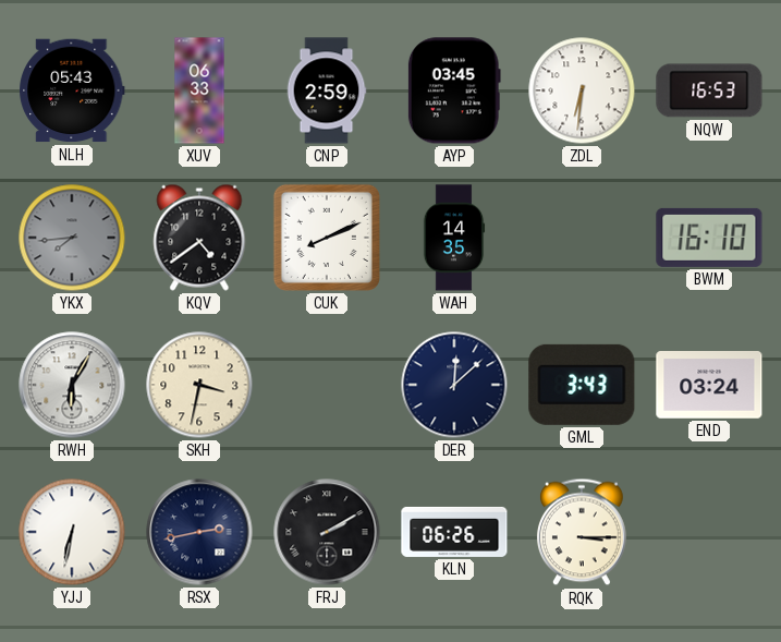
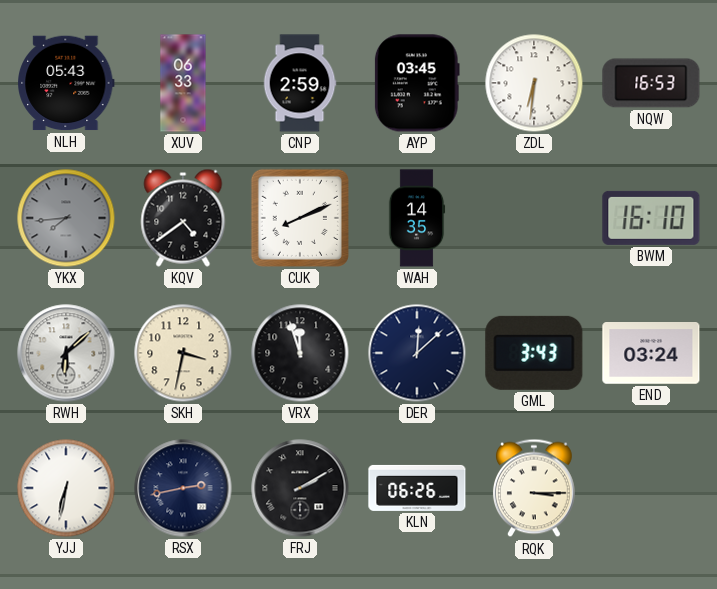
RWH: 6:05 -> 6:08
VRX: none -> 11:57
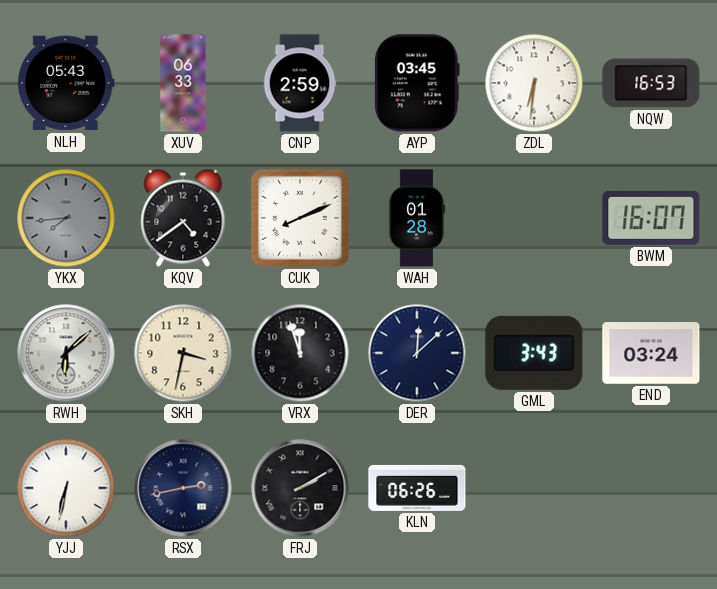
WAH: 14:35 -> 01:28
BWM: 16:10 -> 16:07
RQK: 3:15 -> none
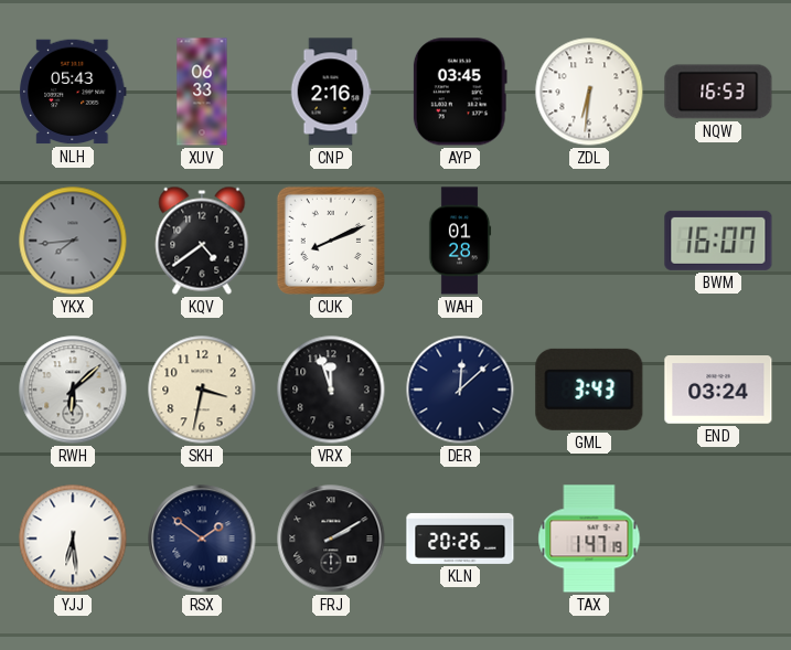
CNP: 2:59 -> 2:16
YJJ: 6:32 -> 6:29
RSX: 2:43 -> 1:51
KLN: 06:26 -> 20:26
TAX: none -> 1:47
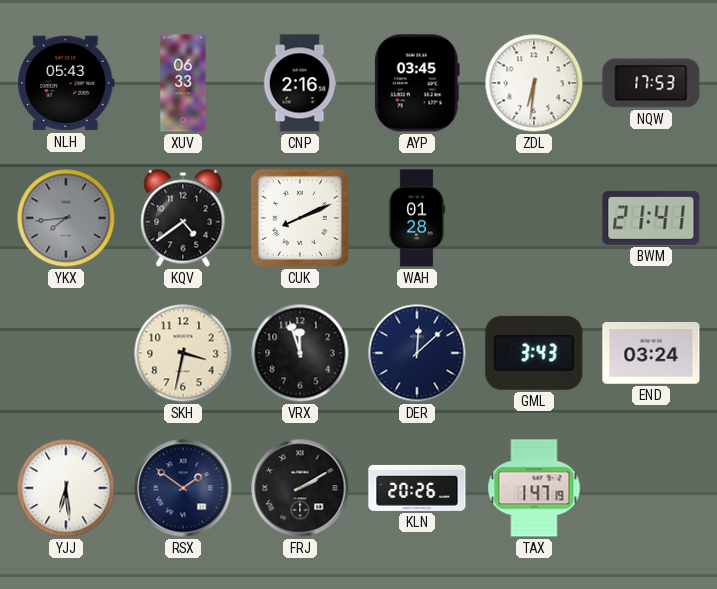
NQW: 16:53 -> 17:53
BWM: 16:07 -> 21:41
RWH: 6:08 -> none
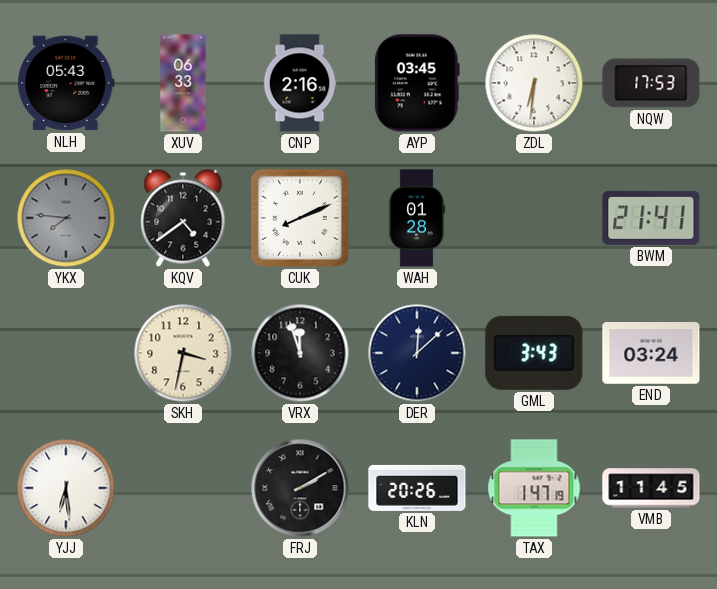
YKX: 7:44 -> 7:46
RSX: 1:51 -> none
VMB: none -> 11:45
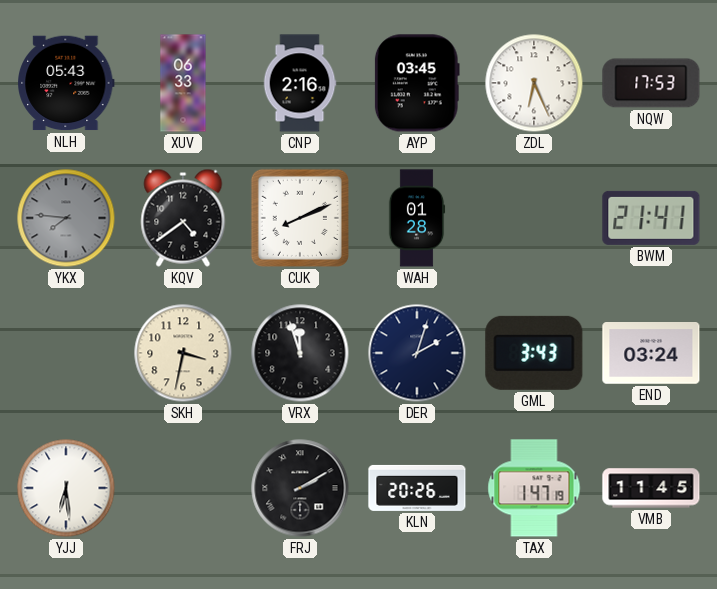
ZDL: 6:31 -> 6:26
DER: 12:08 -> 2:03
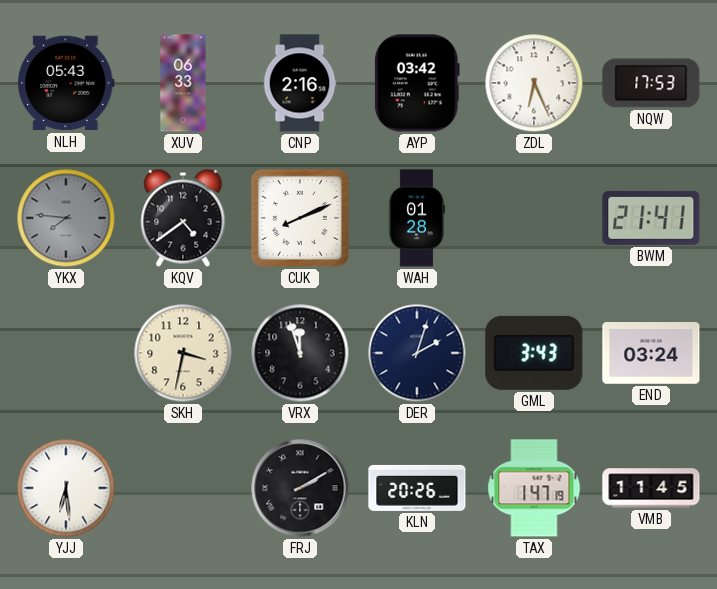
AYP: 03:45 -> 03:42
